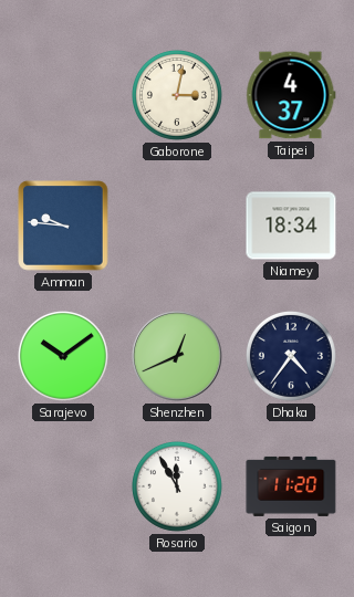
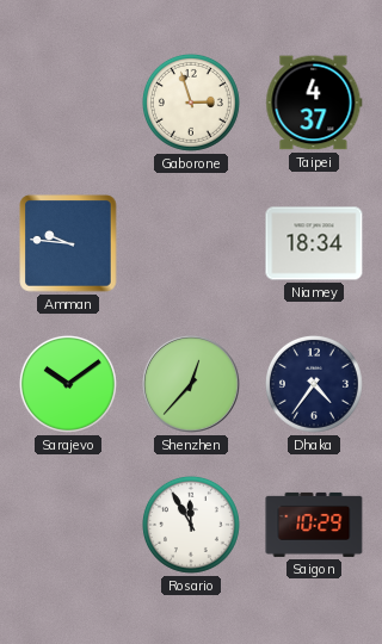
Gaborone: 3:02 -> 2:57
Shenzhen: 12:41 -> 12:37
Saigon: 11:20 -> 10:29
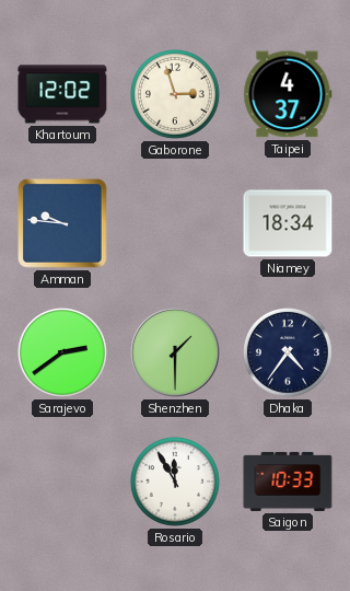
Khartoum: none -> 12:02
Sarajevo: 10:09 -> 2:39
Shenzhen: 12:37 -> 1:30
Saigon: 10:29 -> 10:33
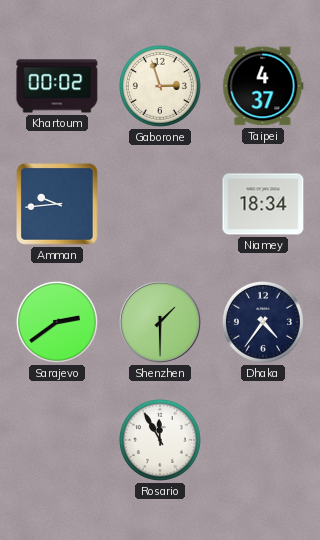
Khartoum: 12:02 -> 00:02
Amman: 9:46 -> 9:44
Saigon: 10:33 -> none
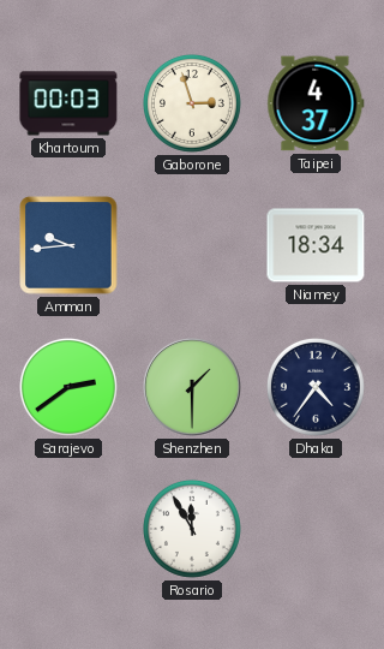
Khartoum: 00:02 -> 00:03
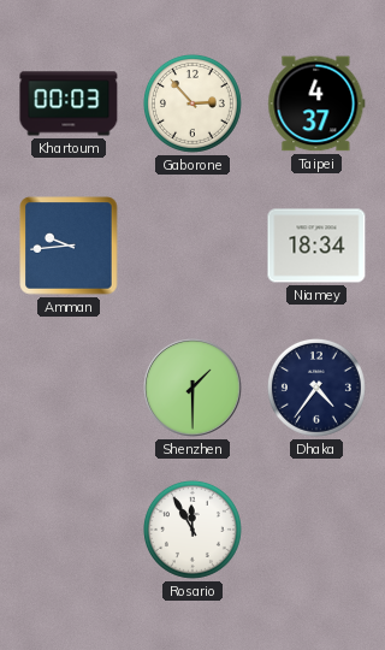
Gaborone: 2:57 -> 2:53
Sarajevo: 2:39 -> none
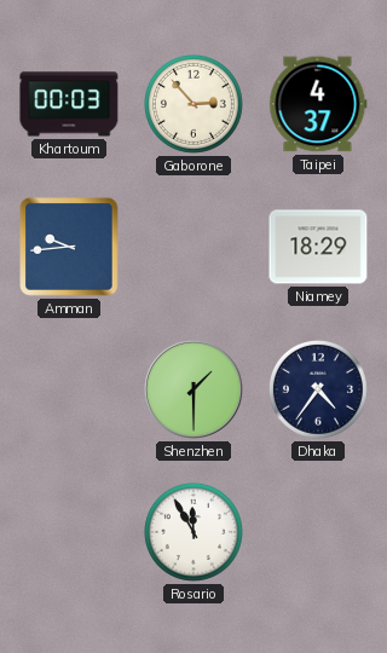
Niamey: 18:34 -> 18:29
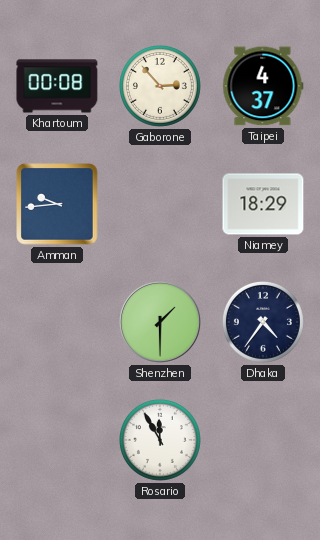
Khartoum: 00:03 -> 00:08
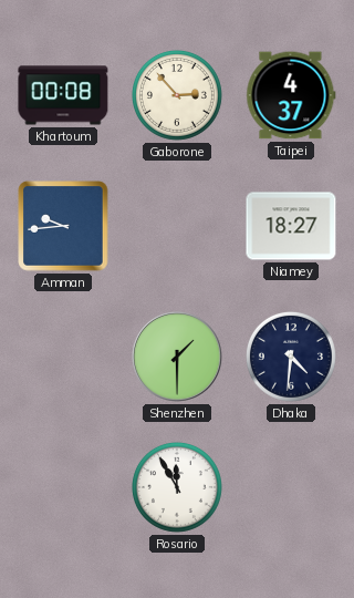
Niamey: 18:29 -> 18:27
Dhaka: 4:36 -> 4:31
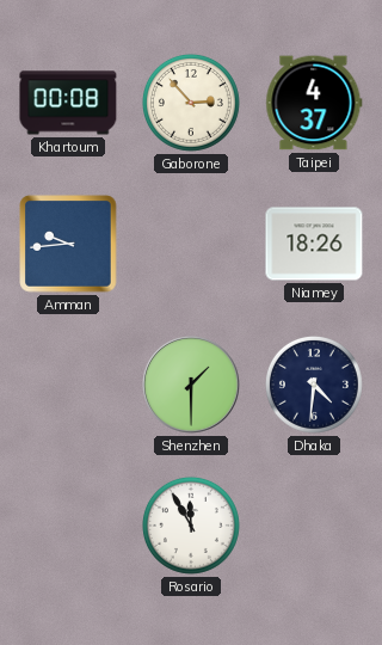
Niamey: 18:27 -> 18:26
